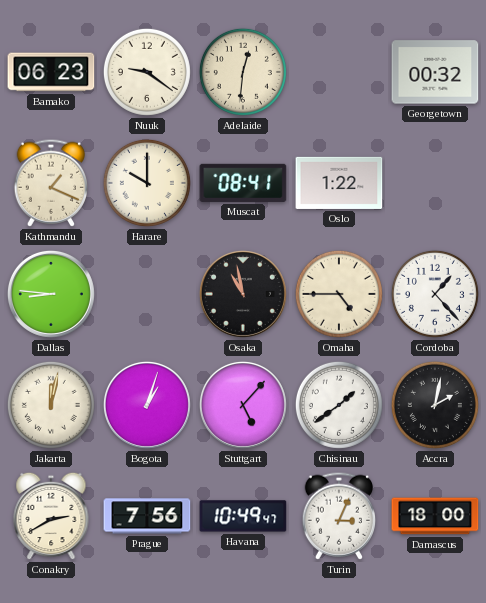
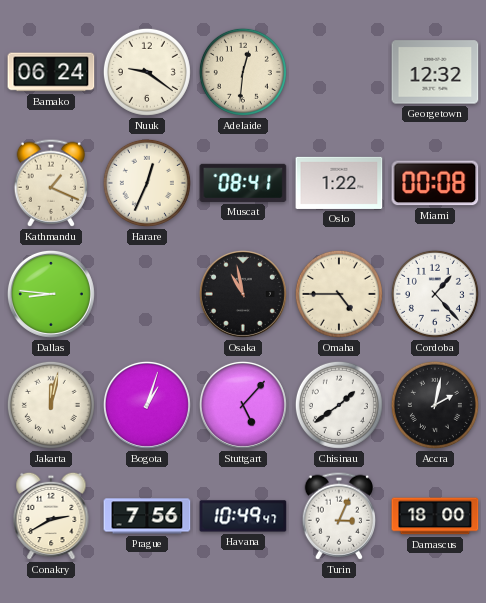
Bamako: 06:23 -> 06:24
Georgetown: 00:32 -> 12:32
Harare: 10:00 -> 12:34
Miami: none -> 00:08
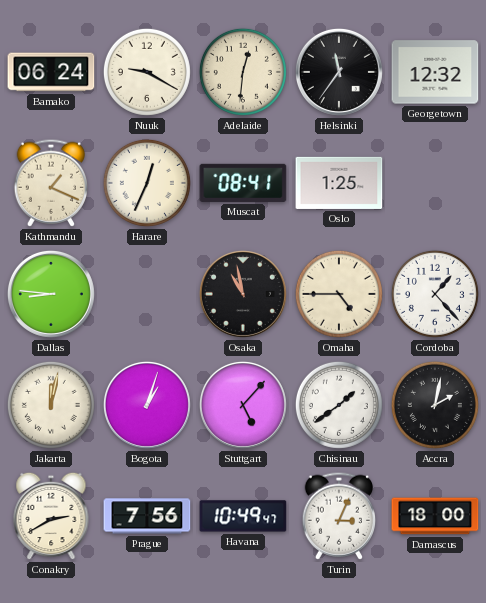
Nuuk: 9:21 -> 9:20
Helsinki: none -> 11:36
Oslo: 1:22 -> 1:25
Miami: 00:08 -> none
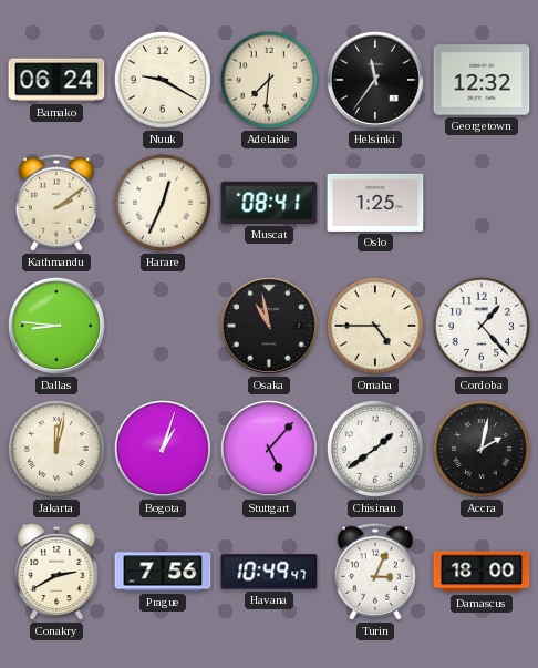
Adelaide: 12:31 -> 7:31
Kathmandu: 1:19 -> 2:09
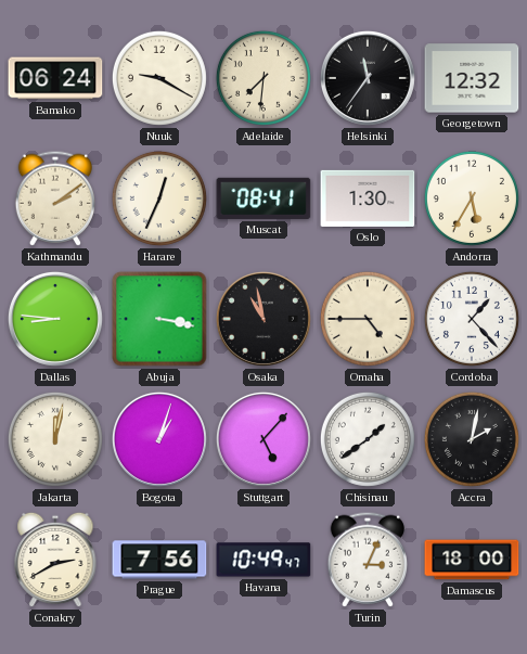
Oslo: 1:25 -> 1:30
Andorra: none -> 5:35
Abuja: none -> 3:17
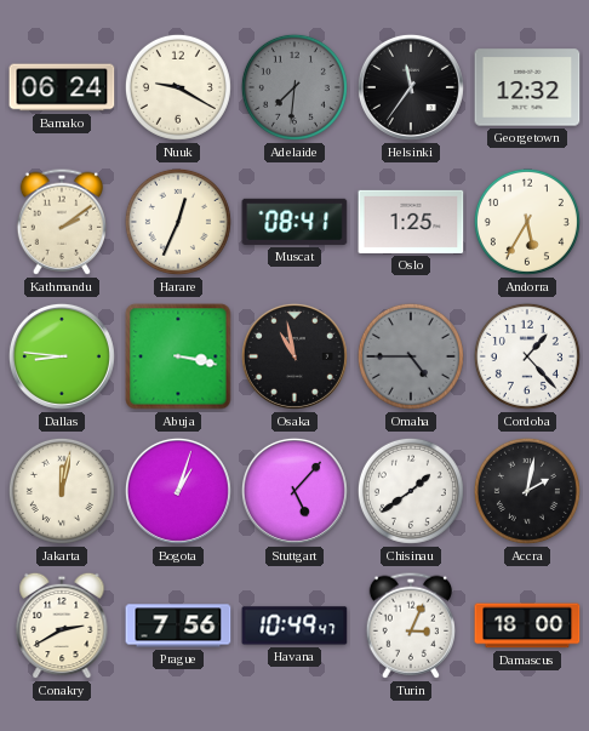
Adelaide dial: cream -> grey
Oslo: 1:30 -> 1:25
Omaha dial: cream -> grey
